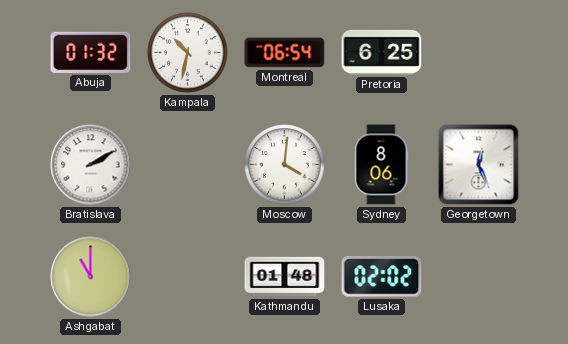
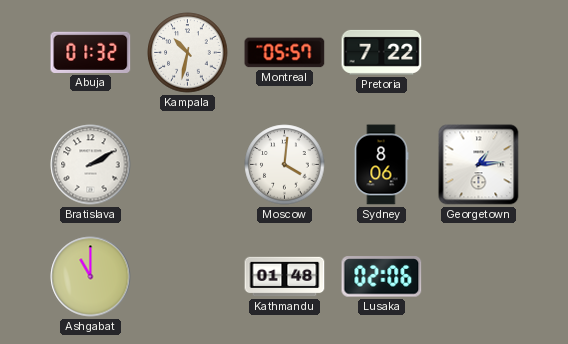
Montreal: 06:54 -> 05:57
Pretoria: 6:25 -> 7:22
Georgetown: 12:26 -> 1:14
Lusaka: 02:02 -> 02:06
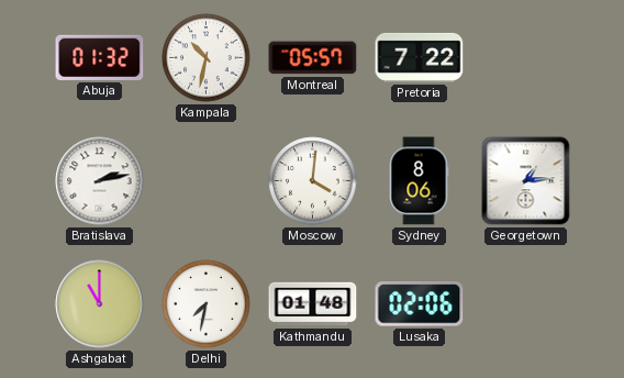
Bratislava: 2:10 -> 2:13
Delhi: none -> 7:32
